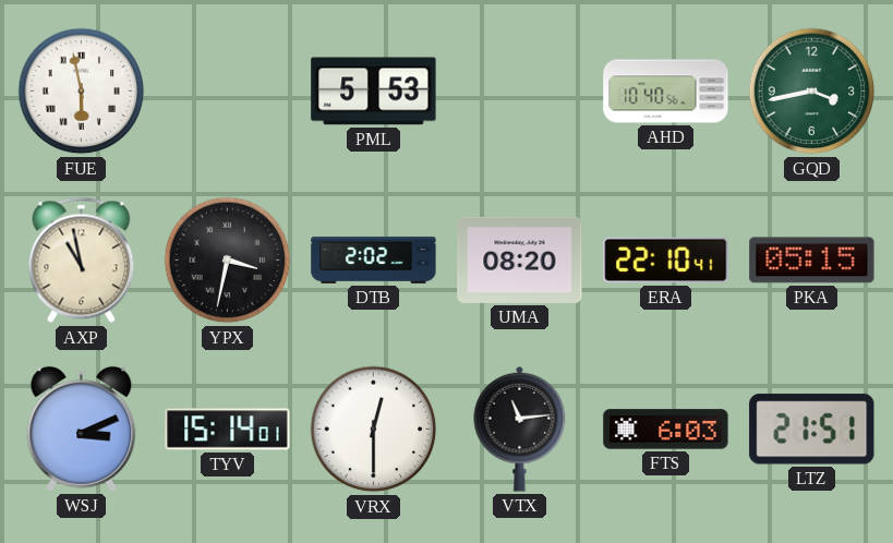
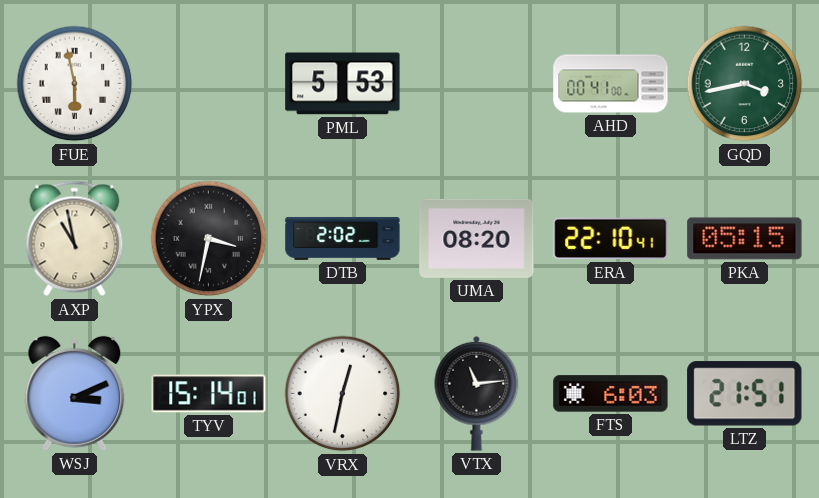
AHD: 10:40 -> 00:41
VRX: 12:30 -> 12:32
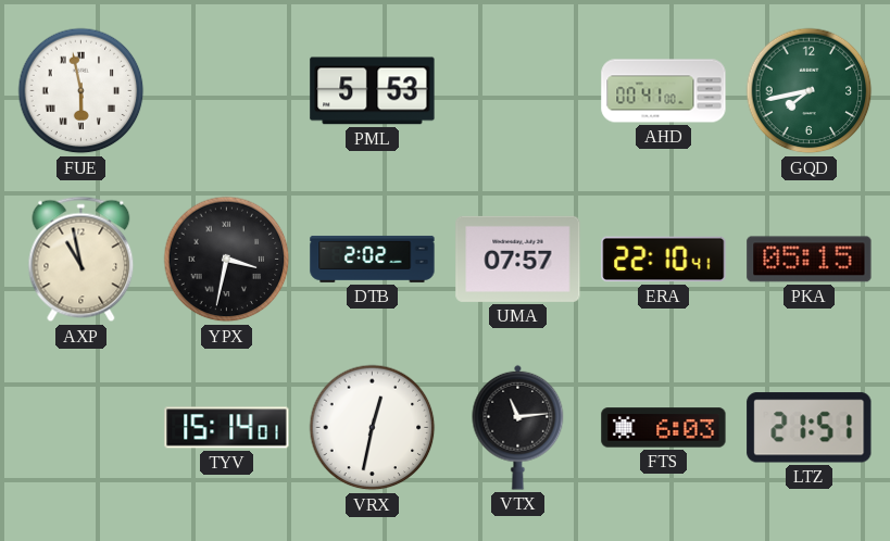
GQD: 3:43 -> 7:43
UMA: 08:20 -> 07:57
WSJ: 3:11 -> none
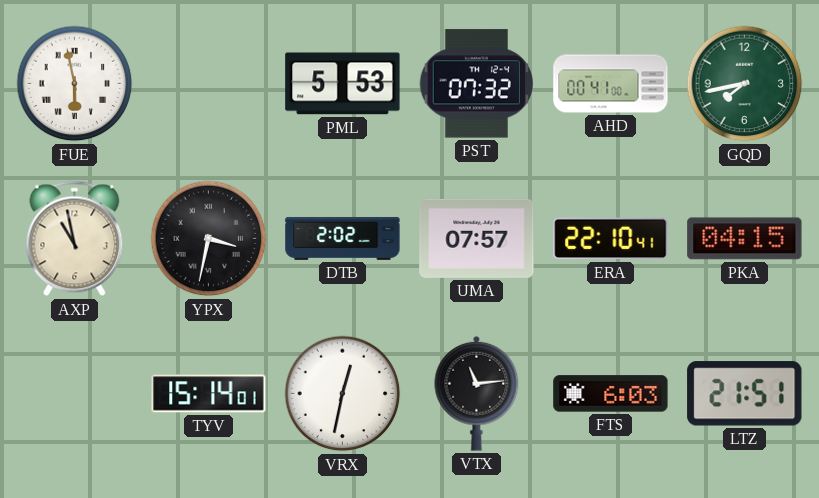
PST: none -> 07:32
PKA: 05:15 -> 04:15
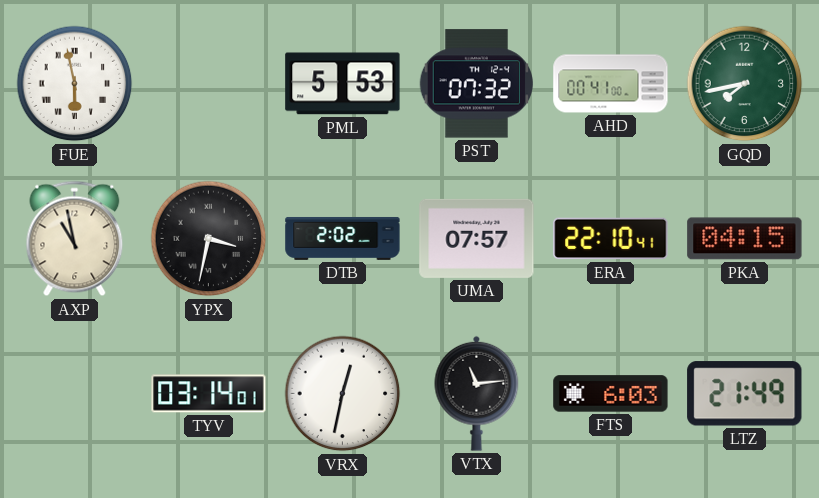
TYV: 15:14 -> 03:14
LTZ: 21:51 -> 21:49
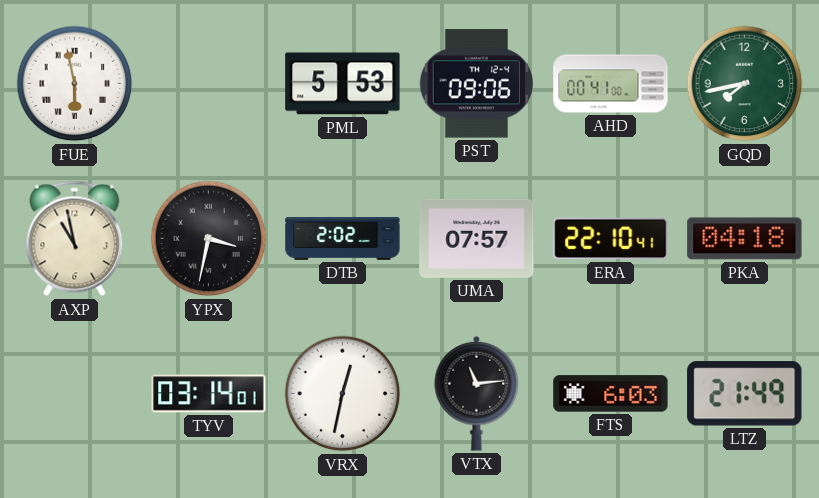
PST: 07:32 -> 09:06
PKA: 04:15 -> 04:18
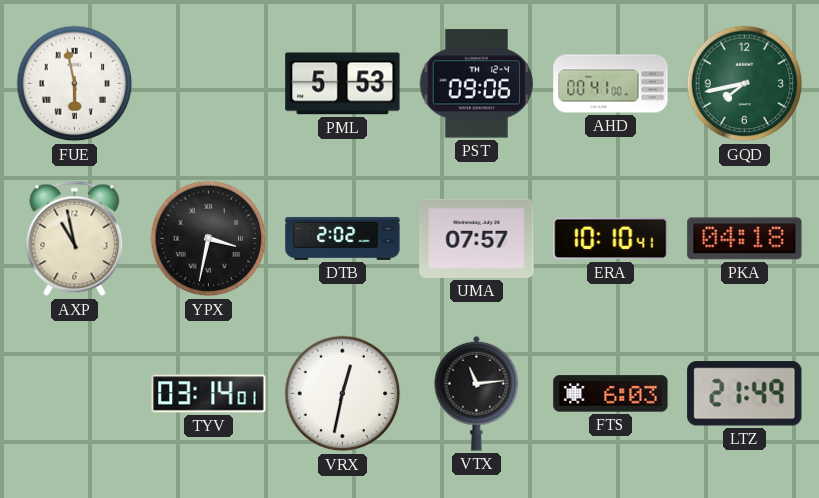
ERA: 22:10 -> 10:10
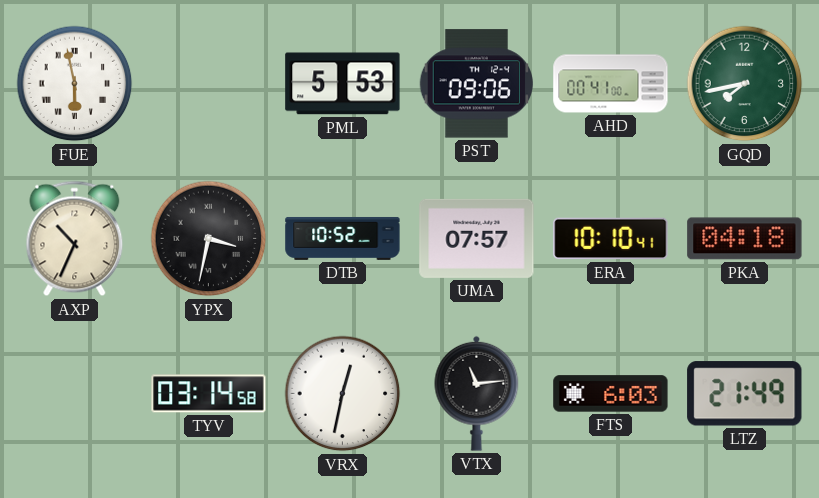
AXP: 10:58 -> 10:34
DTB: 2:02 -> 10:52
TYV: 03:14:01 -> 03:14:58
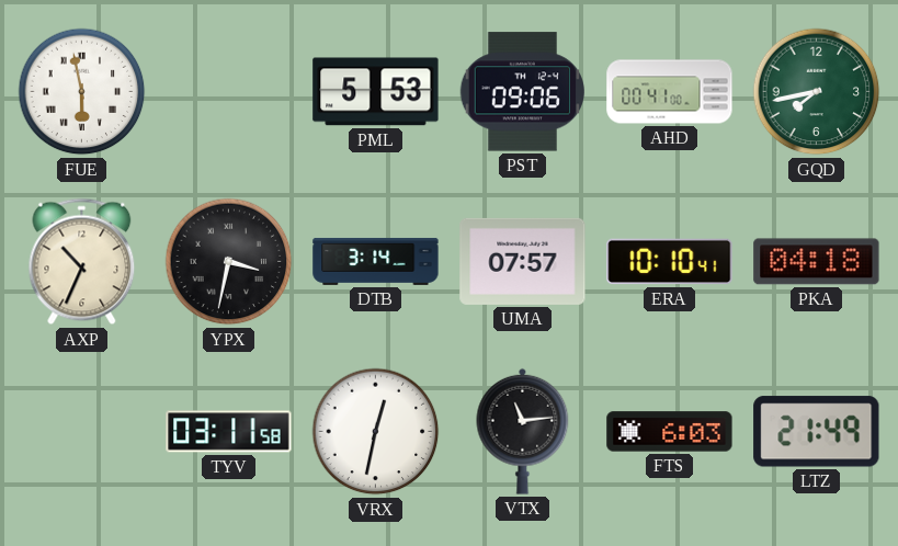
DTB: 10:52 -> 3:14
TYV: 03:14 -> 03:11
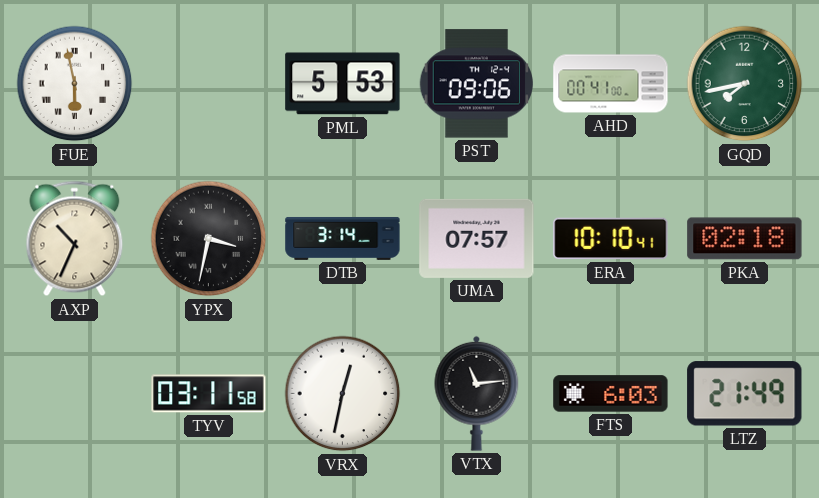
PKA: 04:18 -> 02:18
